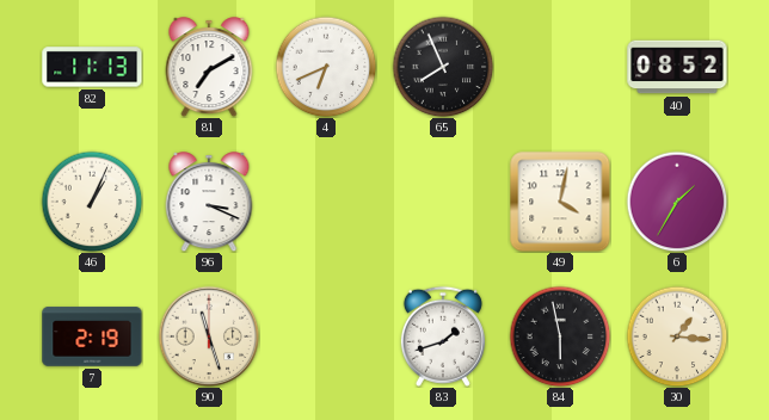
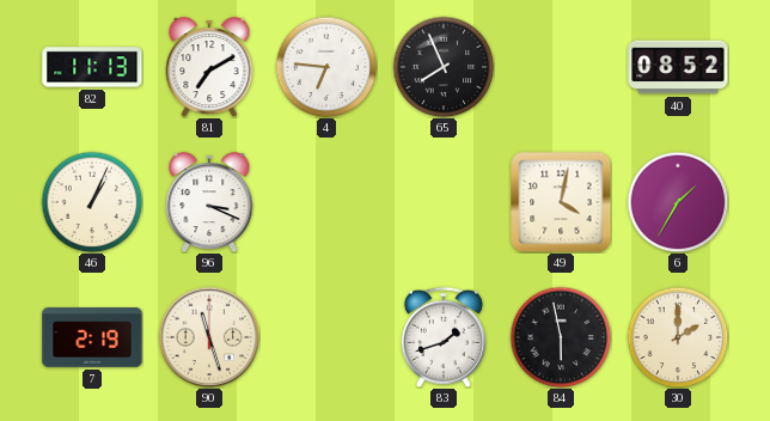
4: 6:41 -> 6:46
30: 1:16 -> 2:00
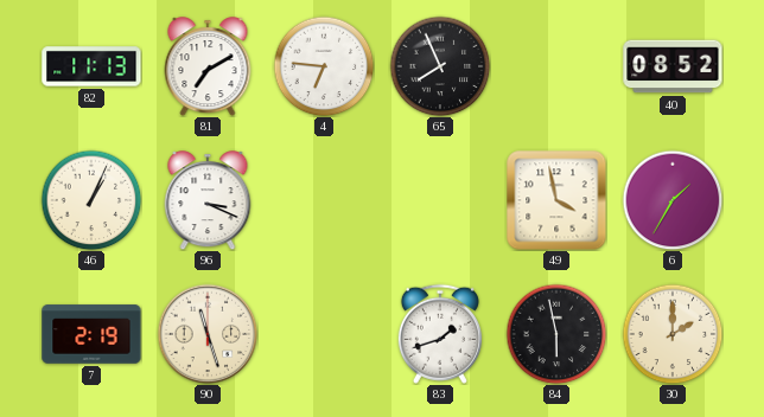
49: 4:02 -> 3:58
